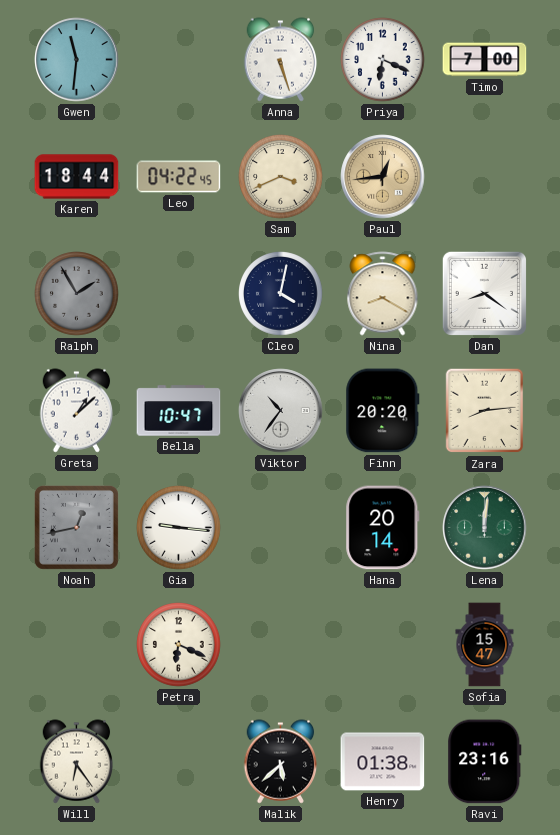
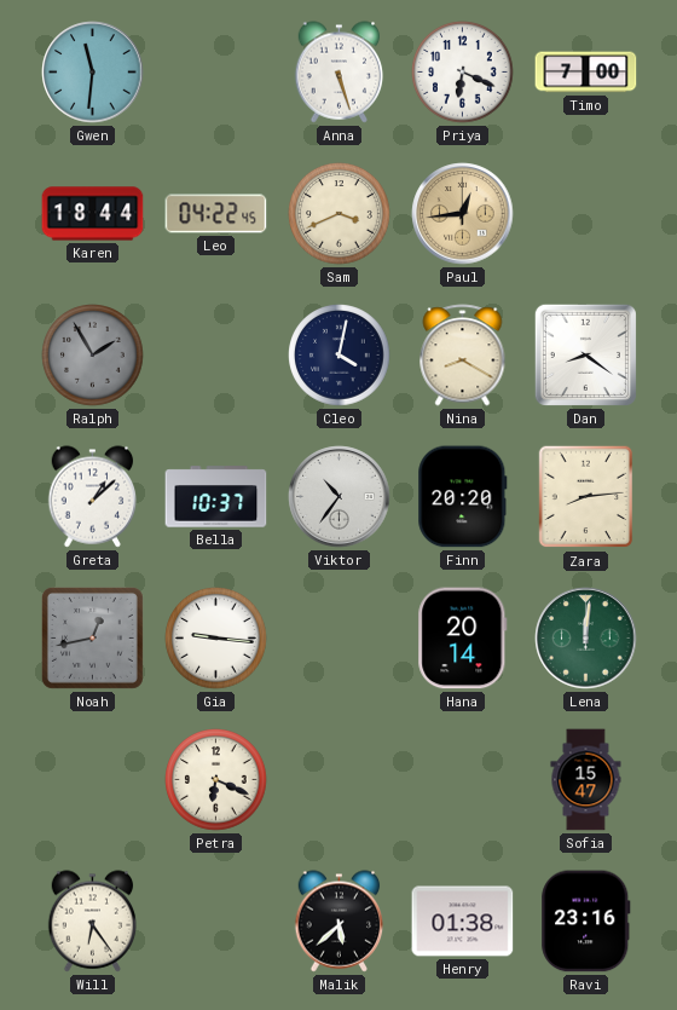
Bella: 10:47 -> 10:37
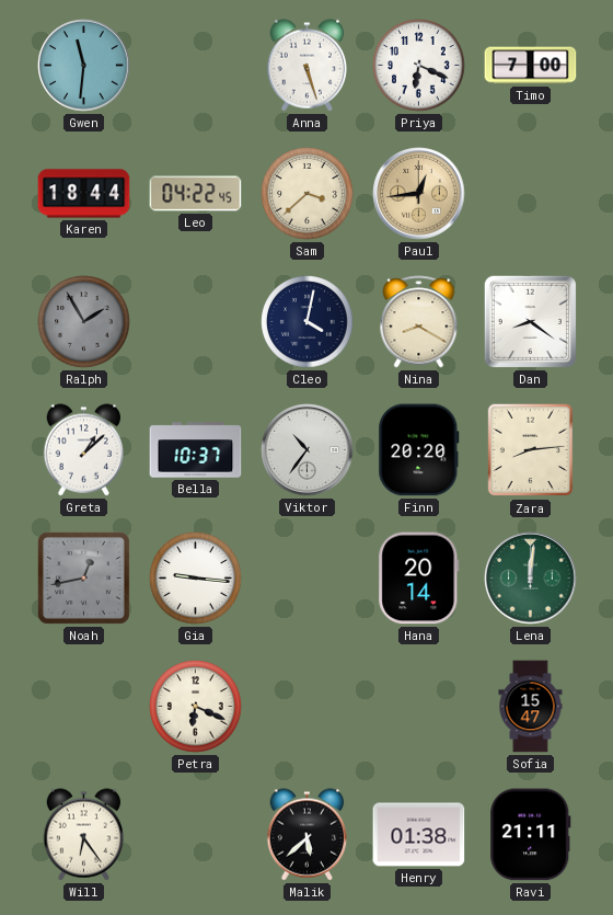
Sam: 3:41 -> 3:38
Ravi: 23:16 -> 21:11
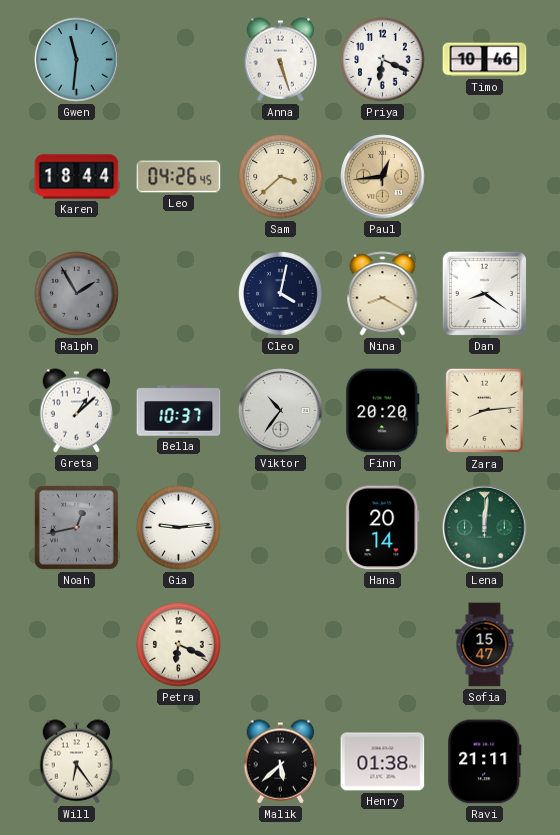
Timo: 7:00 -> 10:46
Leo: 04:22 -> 04:26
Gia: 9:16 -> 9:14
